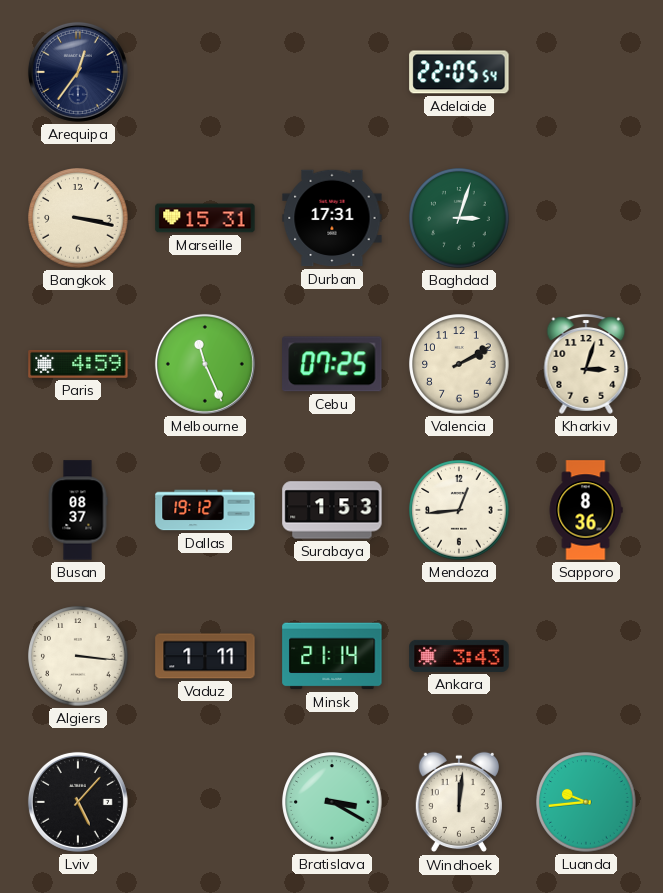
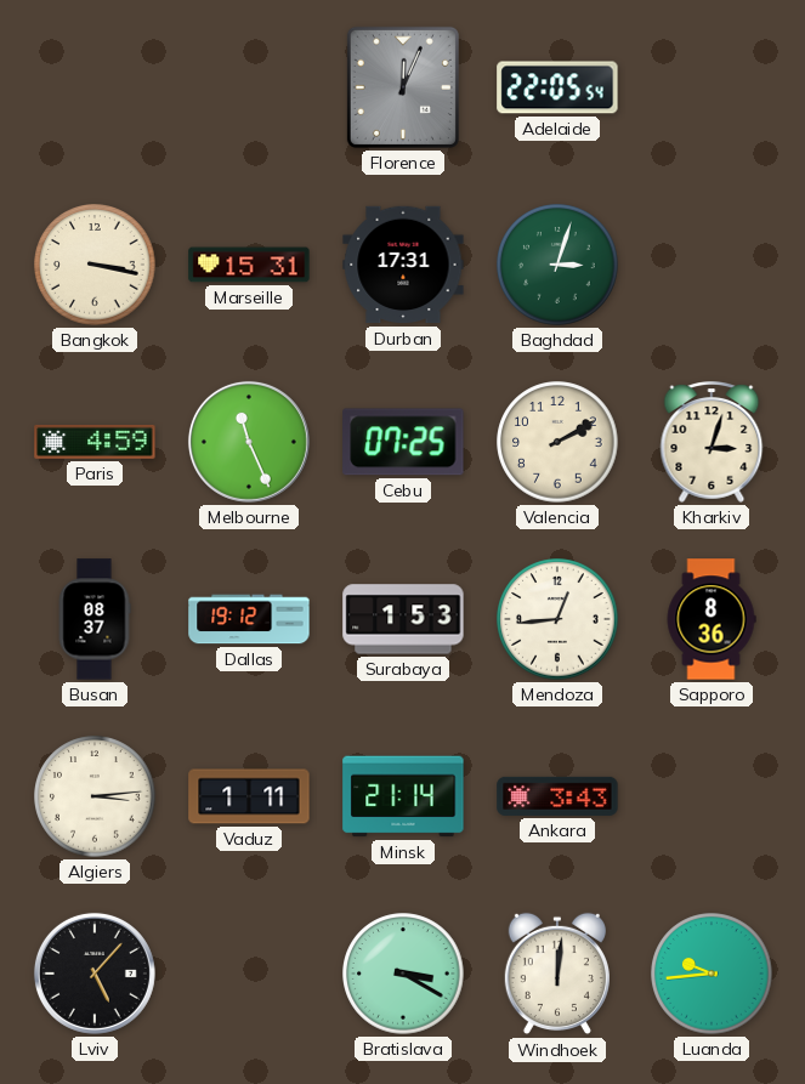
Arequipa: 12:36 -> none
Florence: none -> 12:04
Algiers: 3:16 -> 3:14
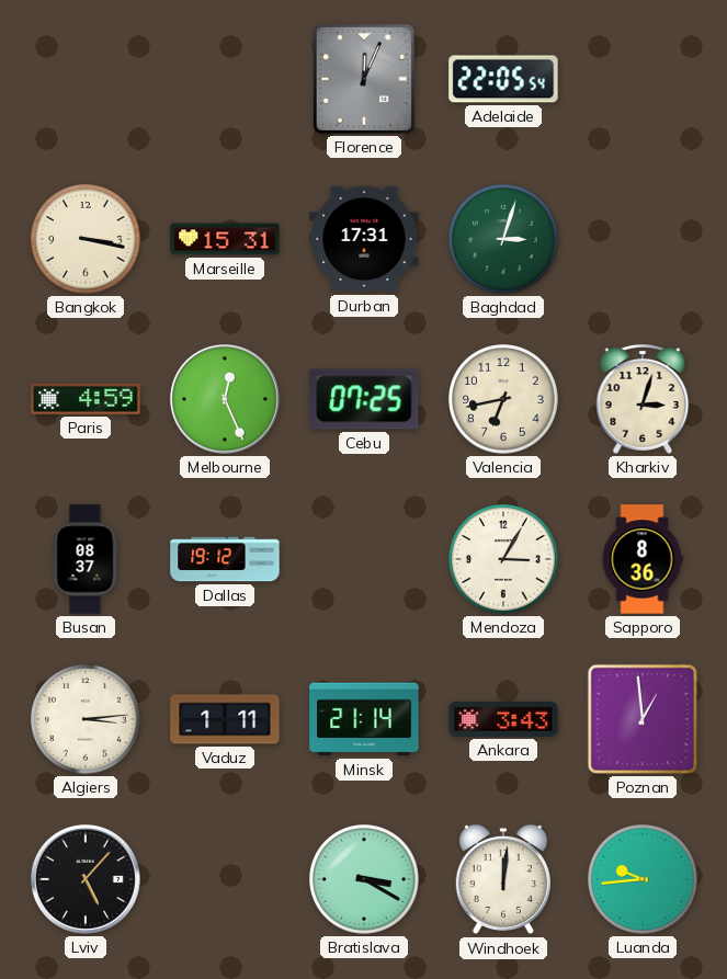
Melbourne: 11:26 -> 12:26
Valencia: 2:10 -> 6:43
Surabaya: 1:53 -> none
Mendoza: 12:44 -> 3:05
Poznan: none -> 12:59
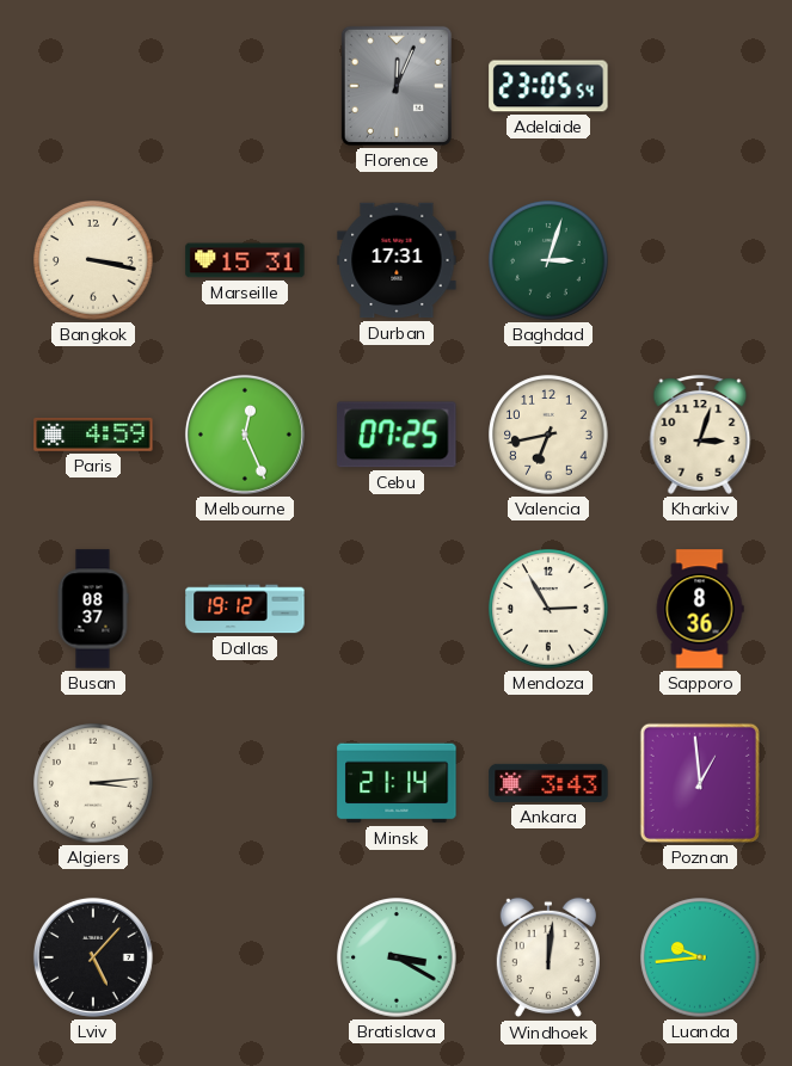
Adelaide: 22:05 -> 23:05
Mendoza: 3:05 -> 2:55
Vaduz: 1:11 -> none
